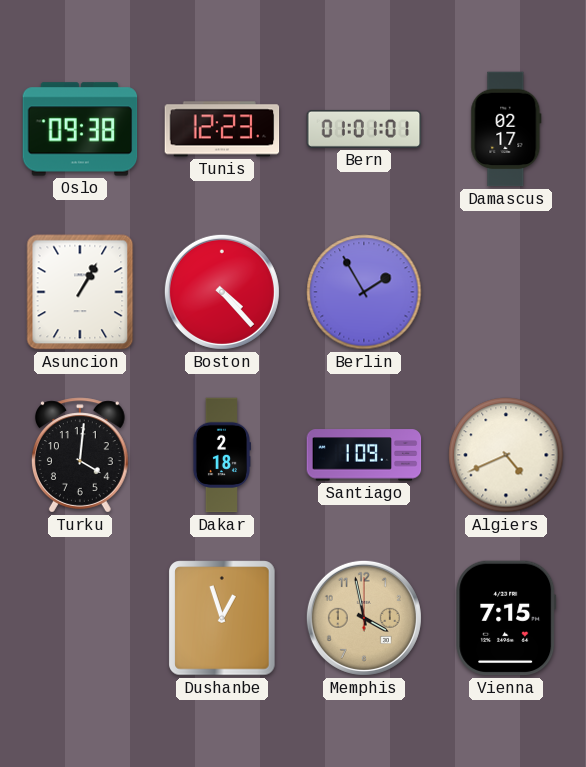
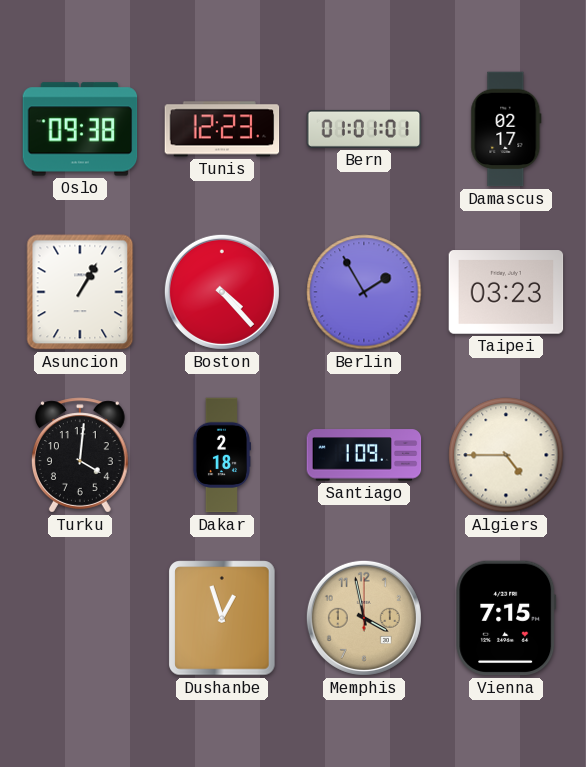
Taipei: none -> 03:23
Algiers: 4:41 -> 4:45
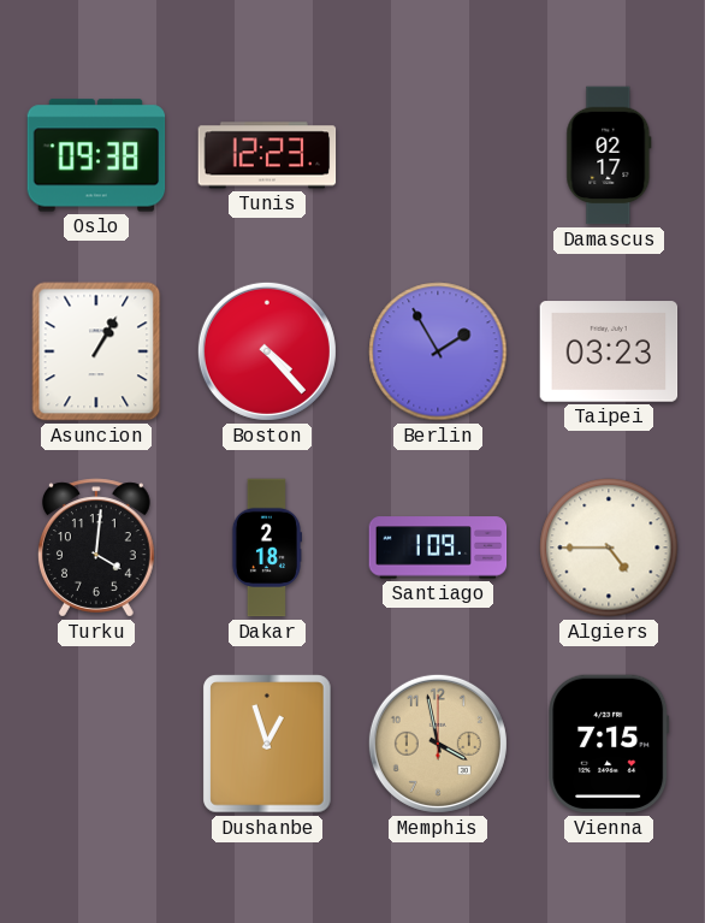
Bern: 01:01 -> none
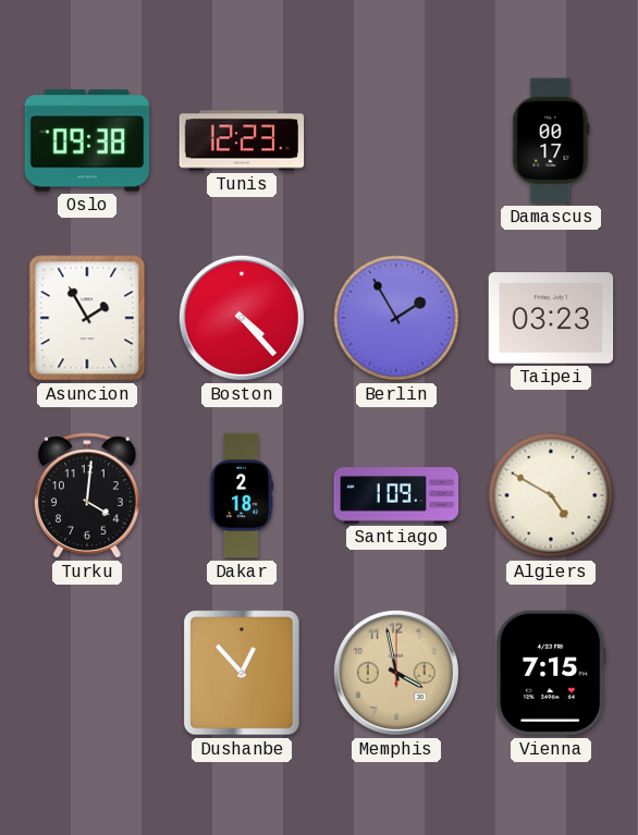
Damascus: 02:17 -> 00:17
Asuncion: 1:05 -> 1:55
Algiers: 4:45 -> 4:50
Dushanbe: 12:57 -> 12:53
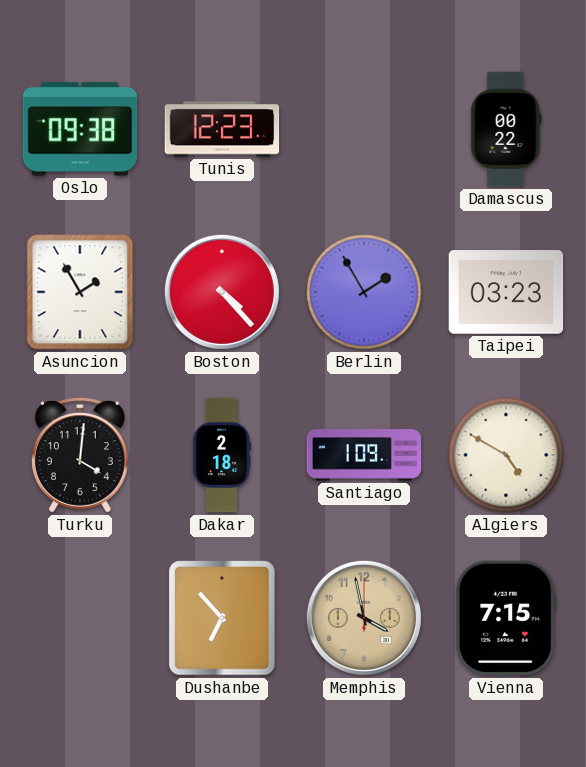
Damascus: 00:17 -> 00:22
Dushanbe: 12:53 -> 6:53
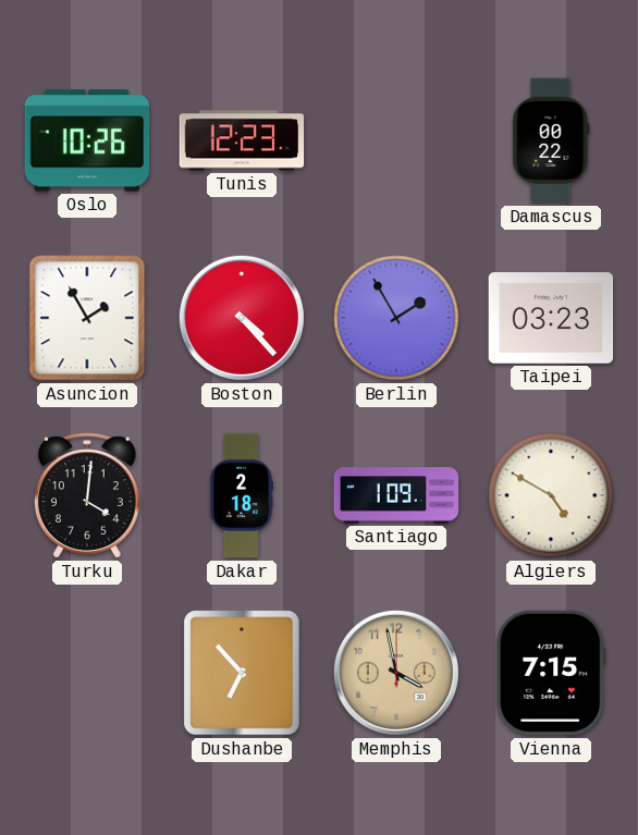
Oslo: 09:38 -> 10:26
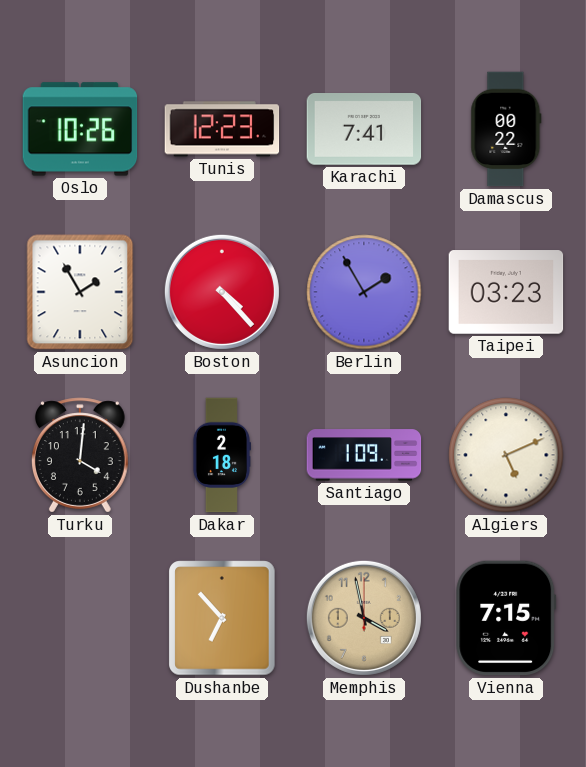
Karachi: none -> 7:41
Algiers: 4:50 -> 5:11
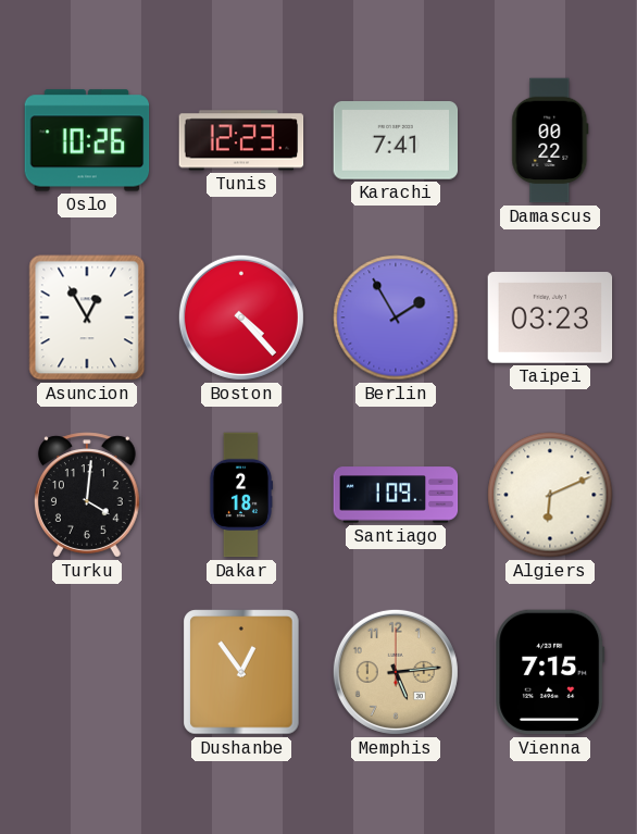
Asuncion: 1:55 -> 12:55
Algiers: 5:11 -> 6:11
Dushanbe: 6:53 -> 12:54
Memphis: 3:58 -> 5:14
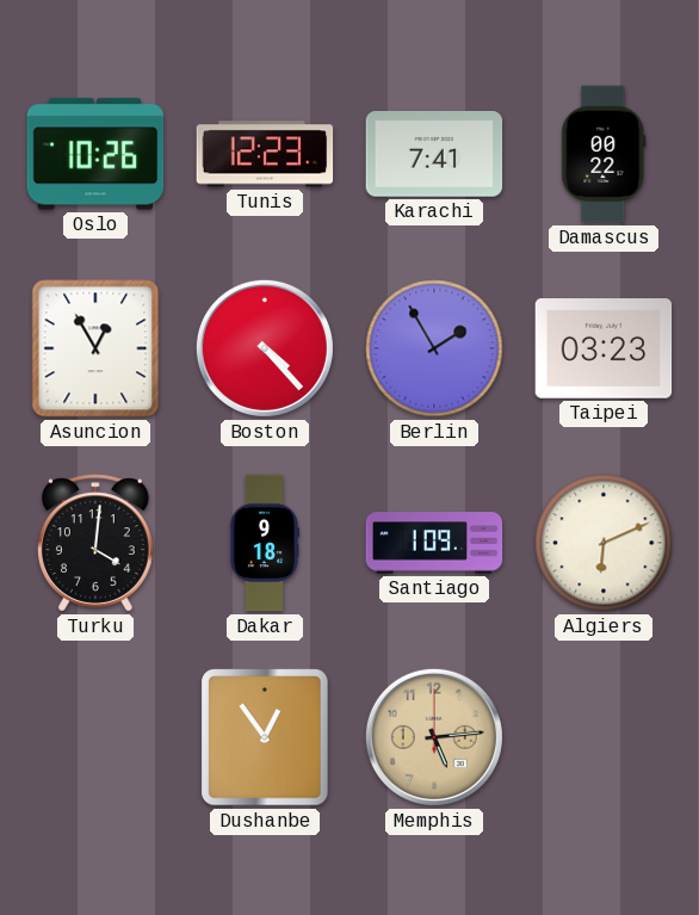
Dakar: 2:18 -> 9:18
Vienna: 7:15 -> none
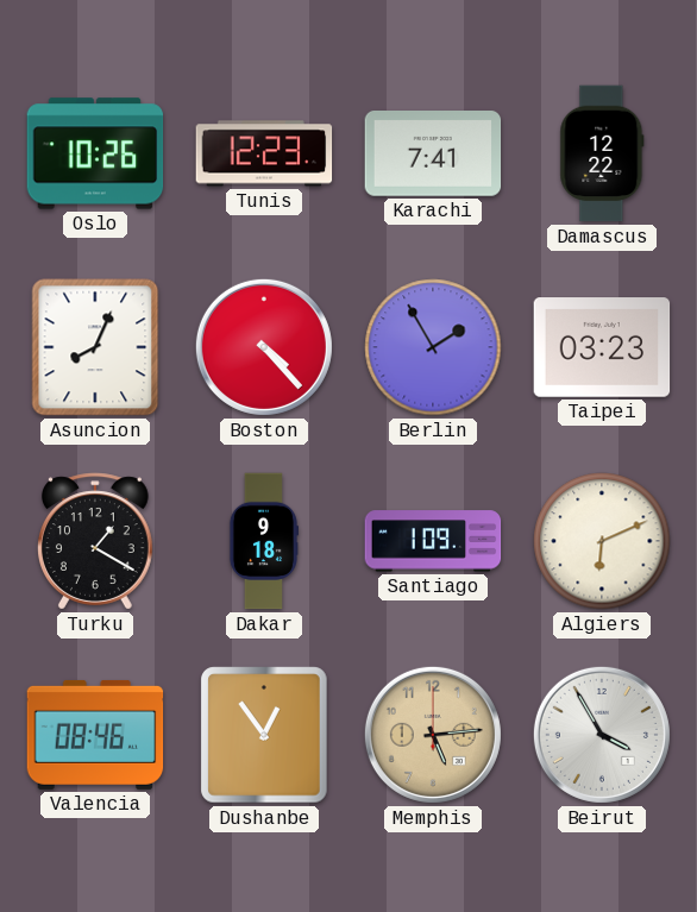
Damascus: 00:22 -> 12:22
Asuncion: 12:55 -> 8:04
Turku: 4:01 -> 1:20
Valencia: none -> 08:46
Beirut: none -> 3:55
